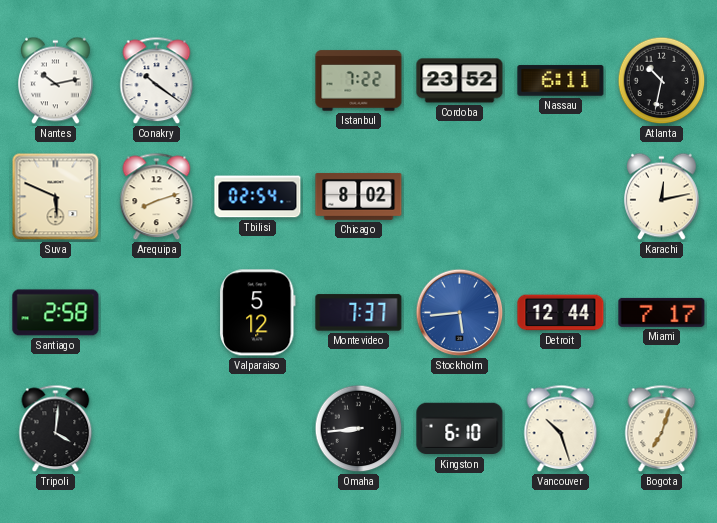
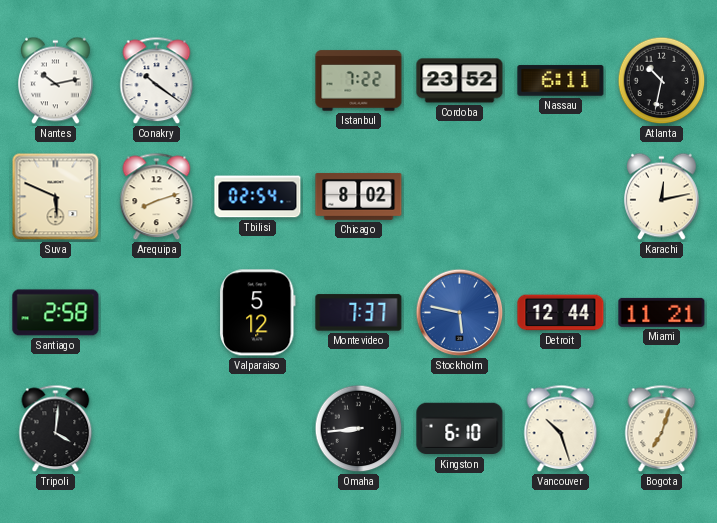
Stockholm: 5:44 -> 5:47
Miami: 7:17 -> 11:21
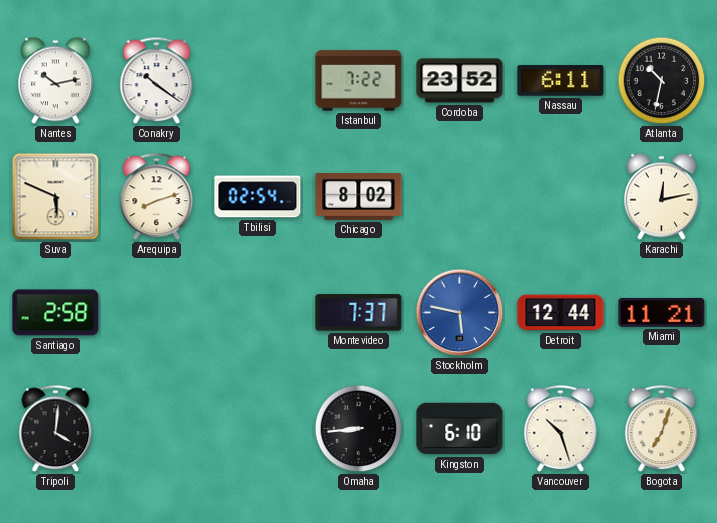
Valparaiso: 5:12 -> none
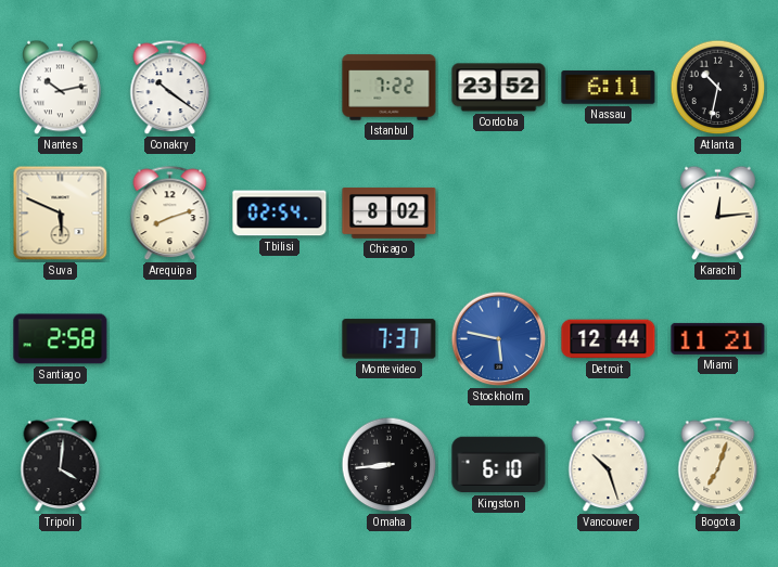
Karachi: 12:13 -> 12:14
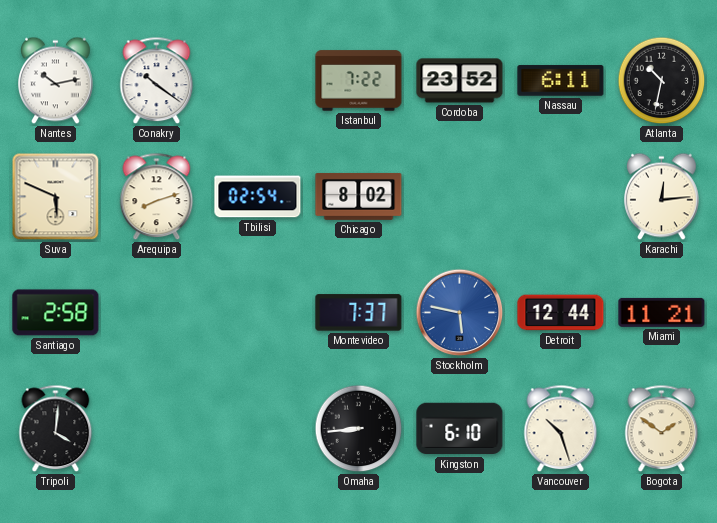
Bogota: 7:03 -> 1:51
